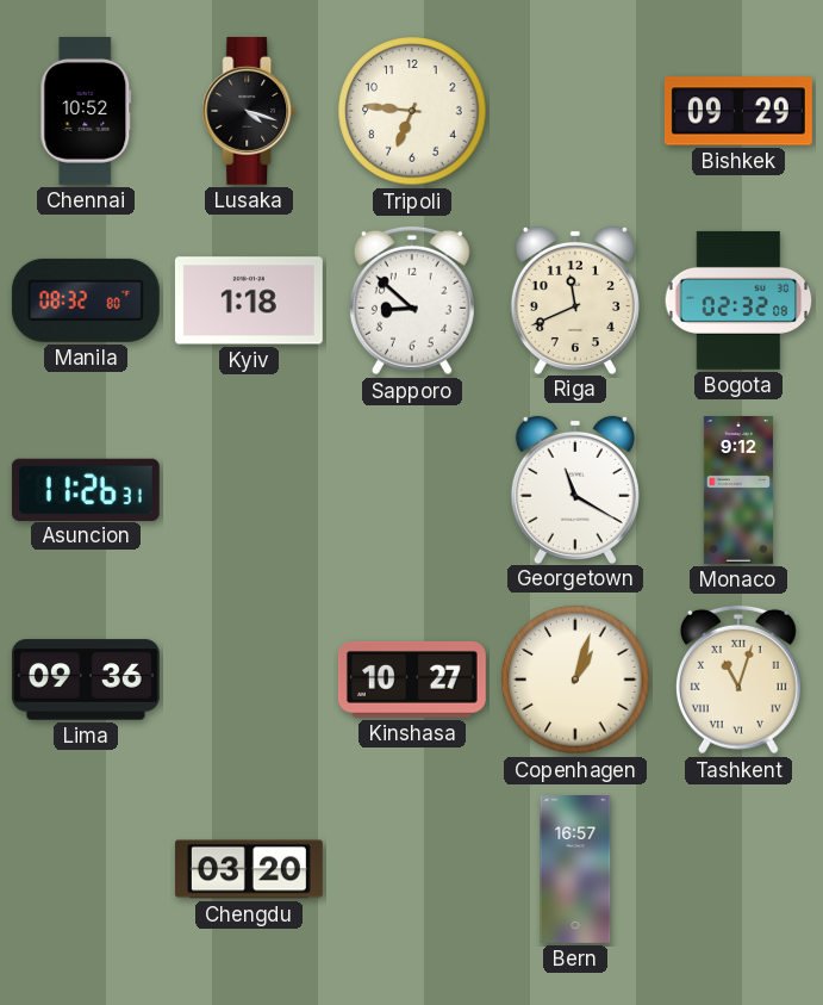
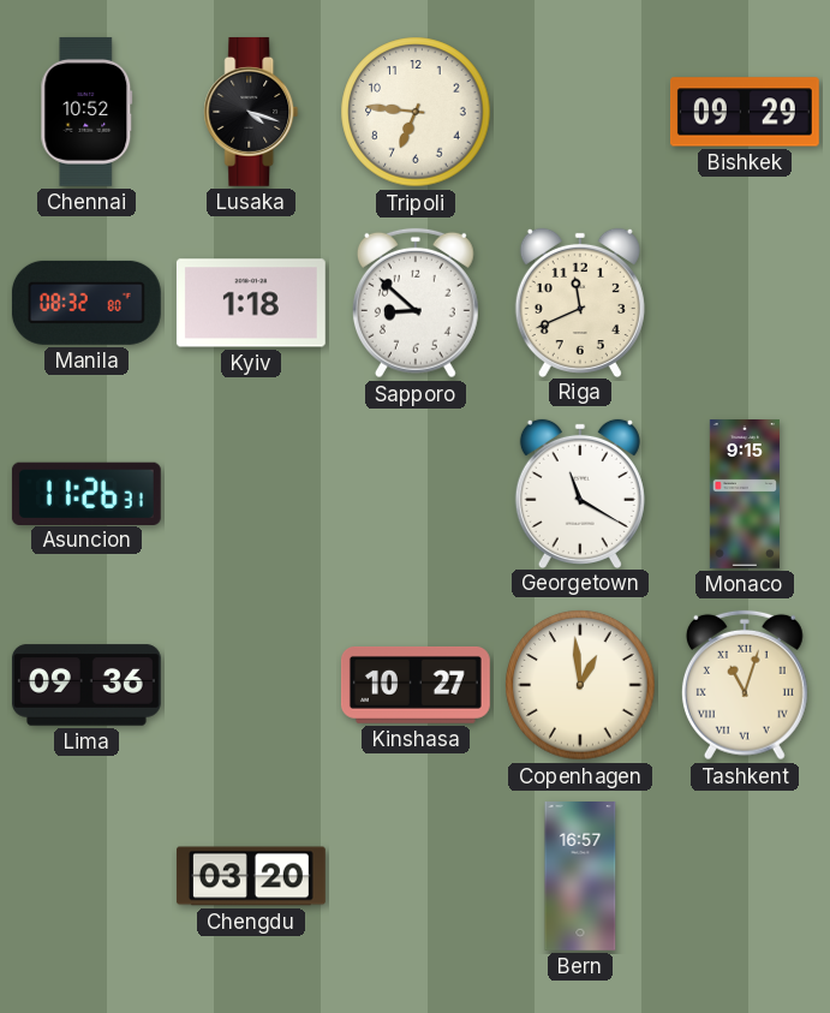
Bogota: 02:32 -> none
Monaco: 9:12 -> 9:15
Copenhagen: 1:03 -> 12:59
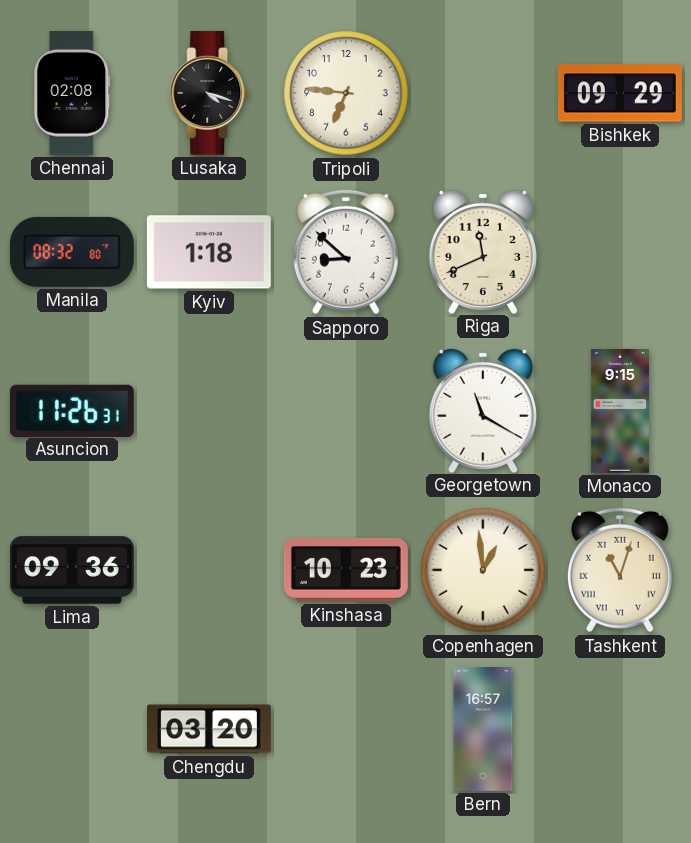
Chennai: 10:52 -> 02:08
Kinshasa: 10:27 -> 10:23
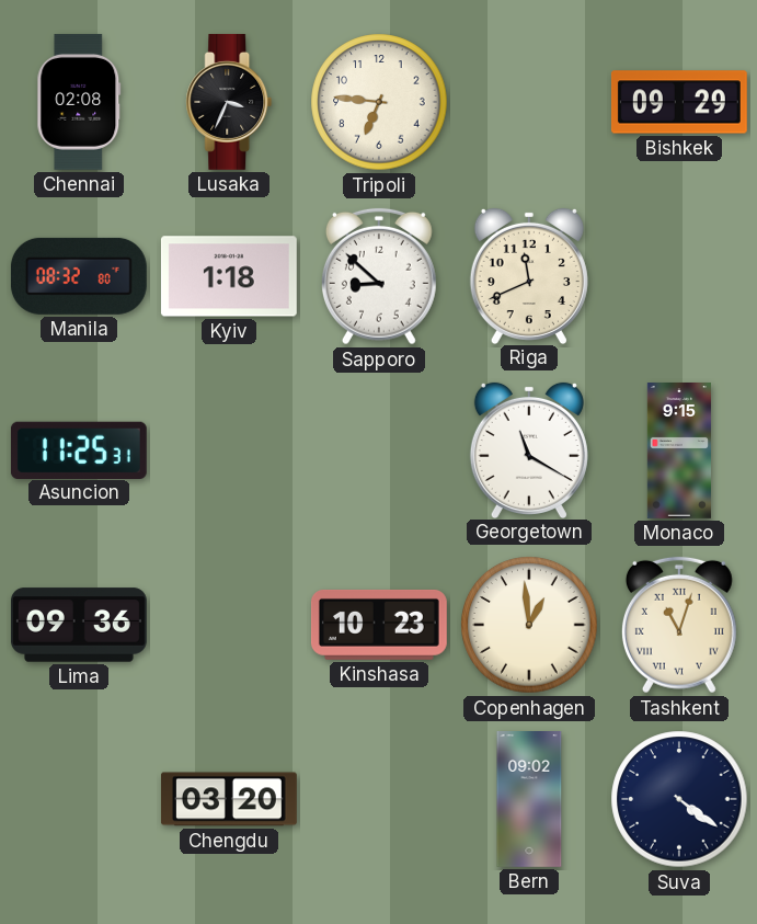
Lusaka: 4:18 -> 3:34
Asuncion: 11:26 -> 11:25
Bern: 16:57 -> 09:02
Suva: none -> 4:21
